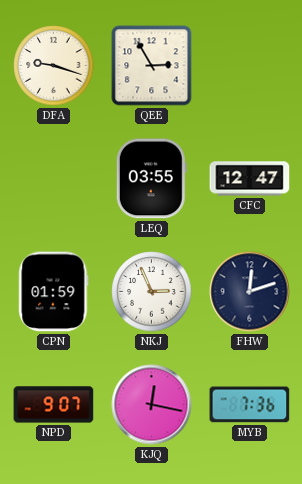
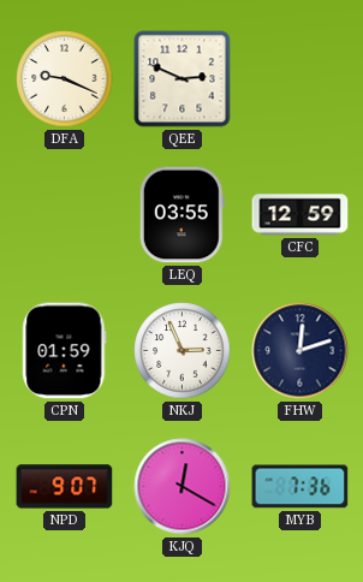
DFA: 9:18 -> 9:19
QEE: 2:55 -> 2:49
CFC: 12:47 -> 12:59
KJQ: 12:17 -> 12:20
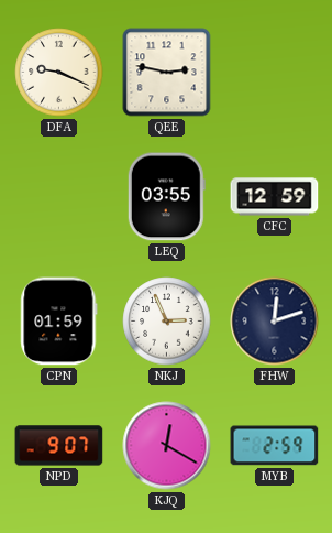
QEE: 2:49 -> 2:47
MYB: 7:36 -> 2:59
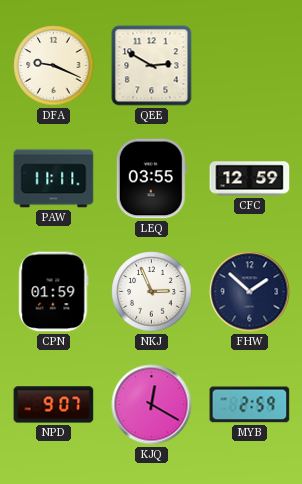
QEE: 2:47 -> 2:50
PAW: none -> 11:11
FHW: 12:12 -> 1:52
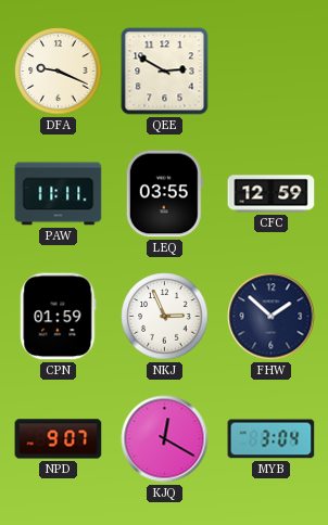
MYB: 2:59 -> 3:04
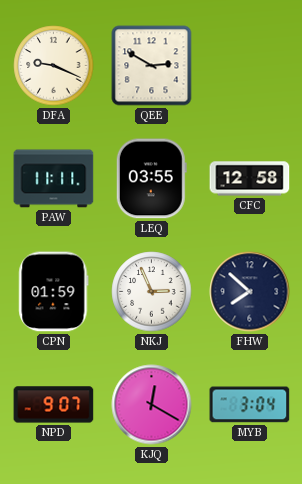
CFC: 12:59 -> 12:58
FHW: 1:52 -> 7:52
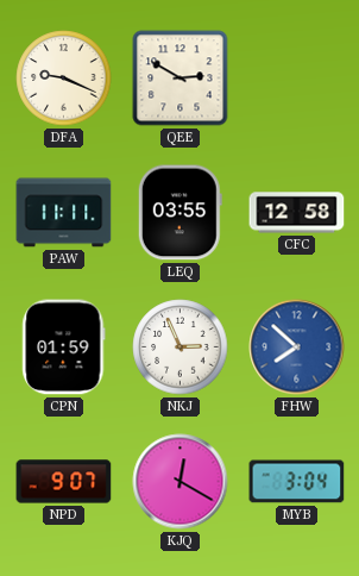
FHW dial: navy -> blue
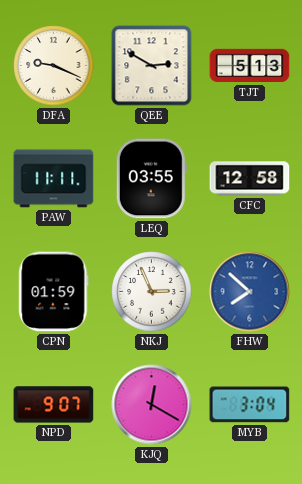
TJT: none -> 5:13
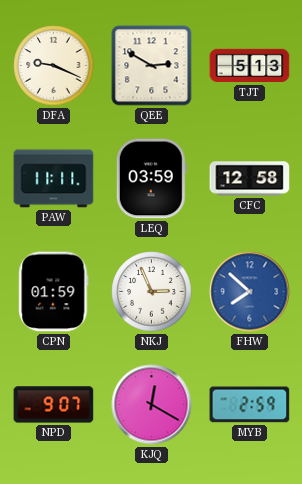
LEQ: 03:55 -> 03:59
MYB: 3:04 -> 2:59
